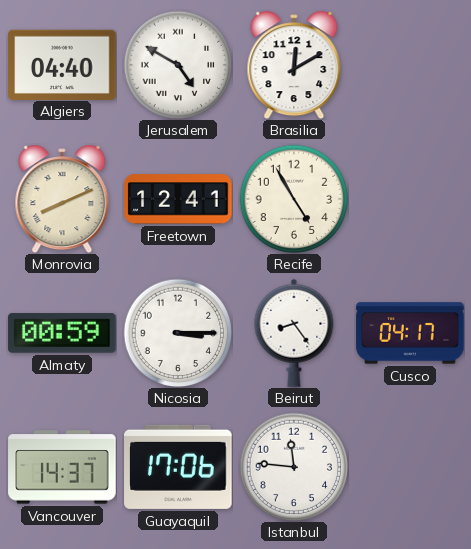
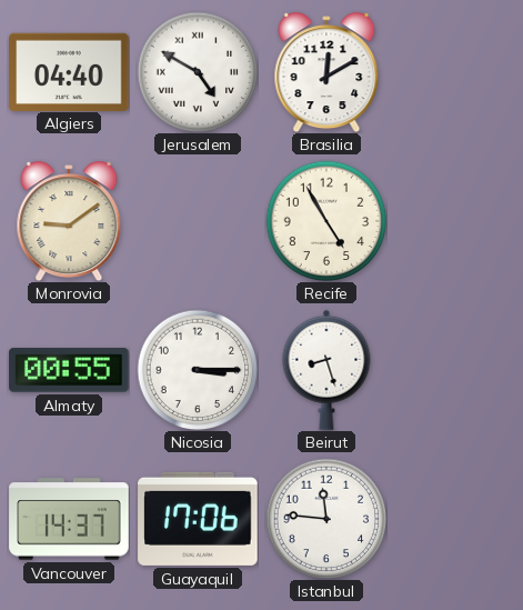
Monrovia: 8:11 -> 9:09
Freetown: 12:41 -> none
Almaty: 00:59 -> 00:55
Beirut: 8:24 -> 8:27
Cusco: 04:17 -> none
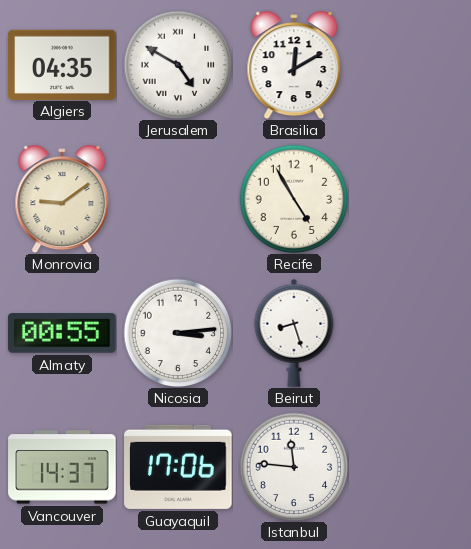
Algiers: 04:40 -> 04:35
Nicosia: 3:15 -> 3:14
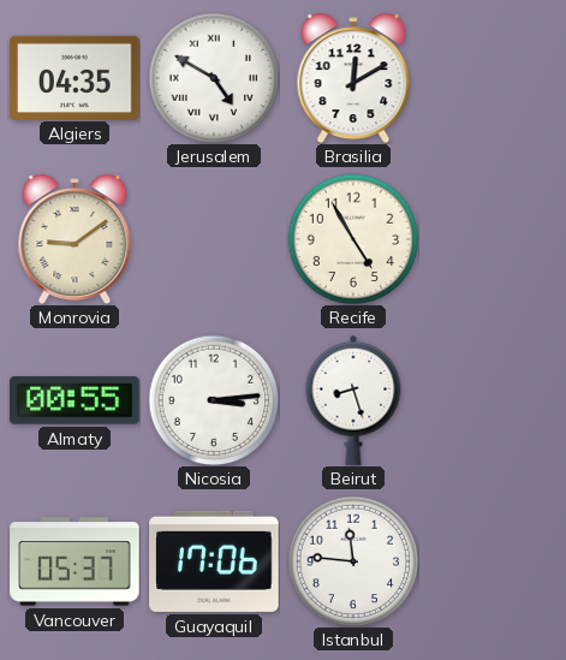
Vancouver: 14:37 -> 05:37
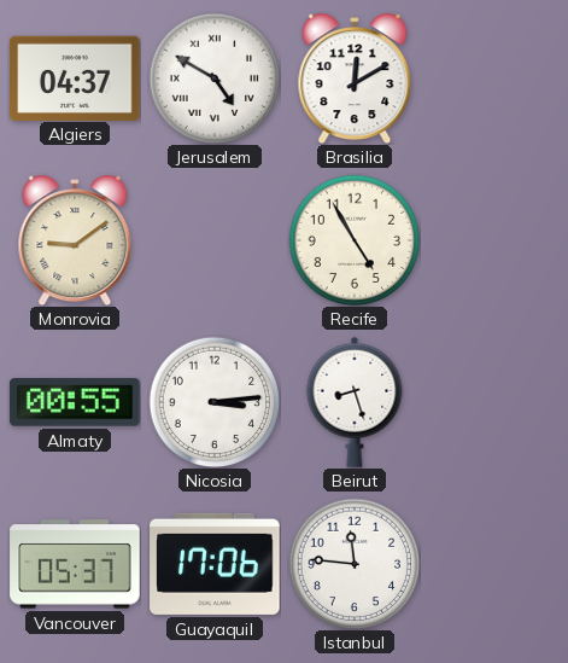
Algiers: 04:35 -> 04:37
